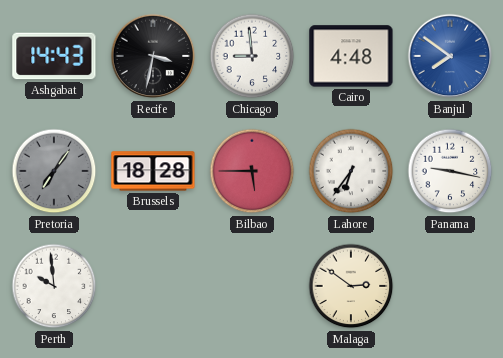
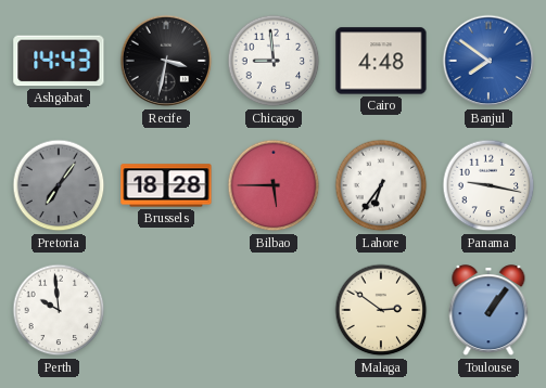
Toulouse: none -> 1:06
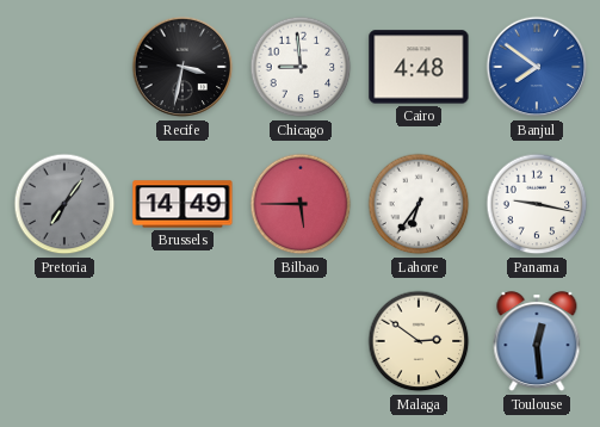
Ashgabat: 14:43 -> none
Brussels: 18:28 -> 14:49
Perth: 9:59 -> none
Toulouse: 1:06 -> 12:29
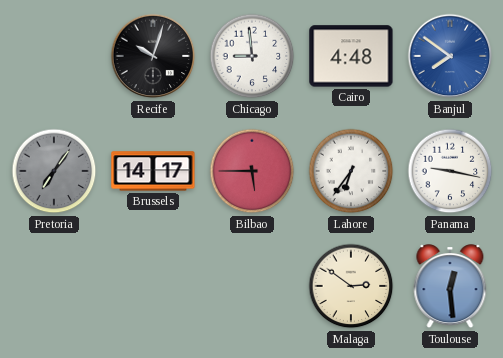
Recife: 3:32 -> 10:03
Brussels: 14:49 -> 14:17
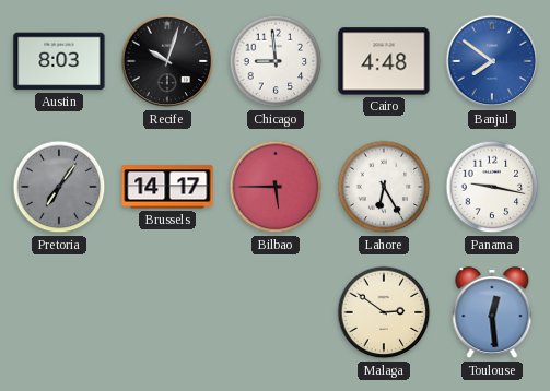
Austin: none -> 8:03
Lahore: 6:36 -> 6:25
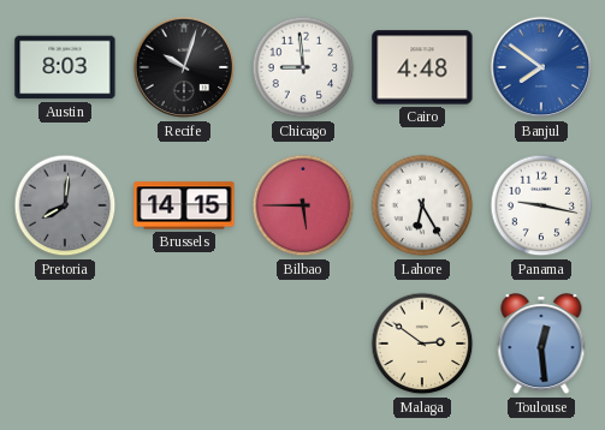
Pretoria: 7:06 -> 8:01
Brussels: 14:17 -> 14:15
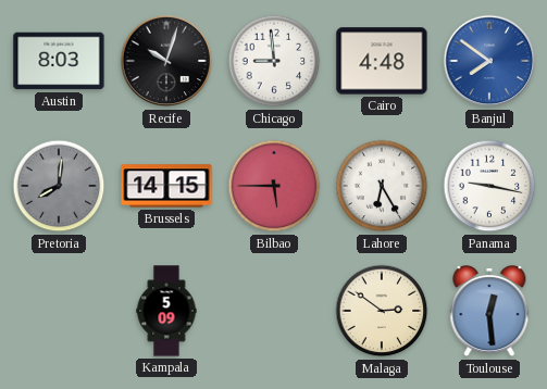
Kampala: none -> 5:09
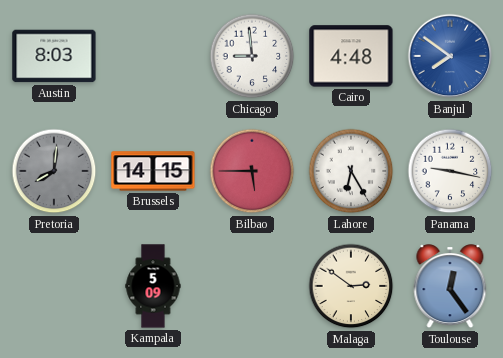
Recife: 10:03 -> none
Toulouse: 12:29 -> 12:24
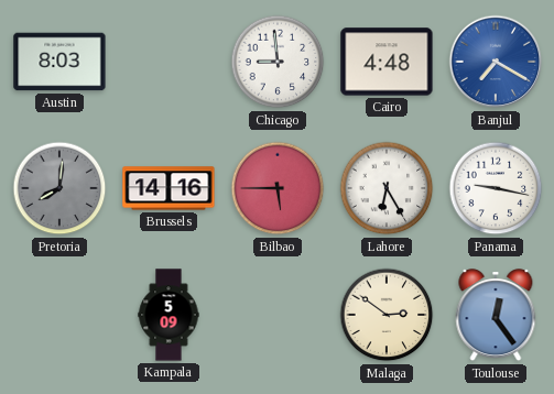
Banjul: 7:51 -> 7:20
Brussels: 14:15 -> 14:16
